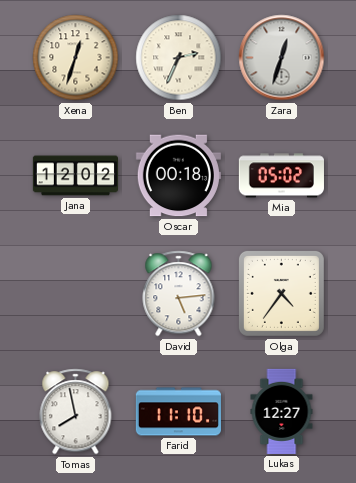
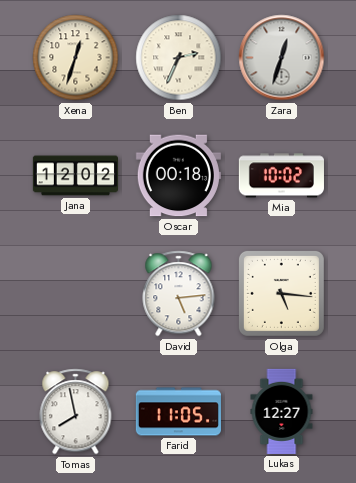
Mia: 05:02 -> 10:02
Olga: 4:36 -> 5:16
Farid: 11:10 -> 11:05
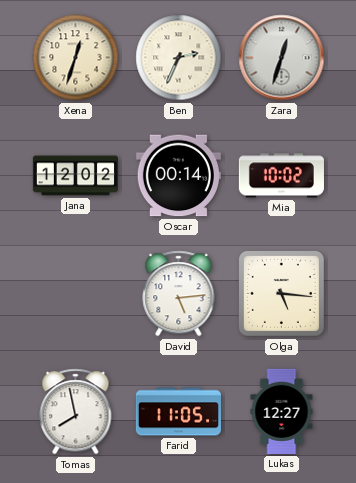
Oscar: 00:18 -> 00:14
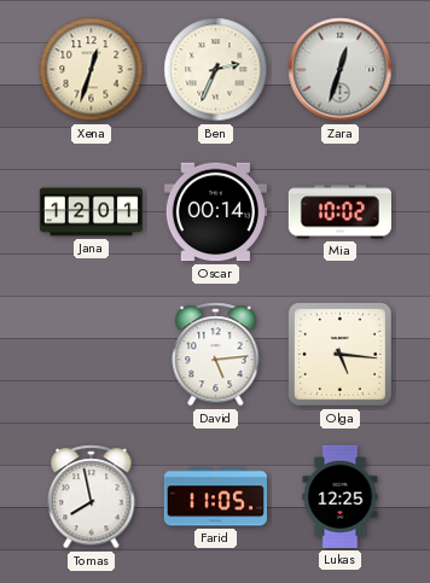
Jana: 12:02 -> 12:01
Lukas: 12:27 -> 12:25
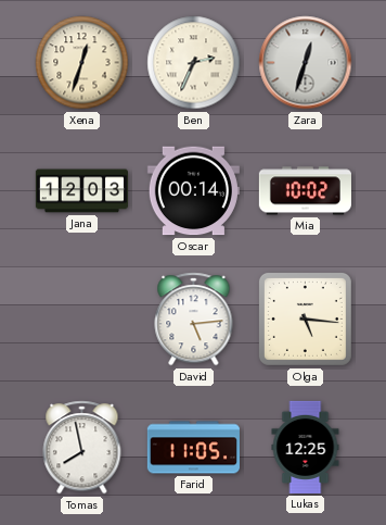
Jana: 12:01 -> 12:03
